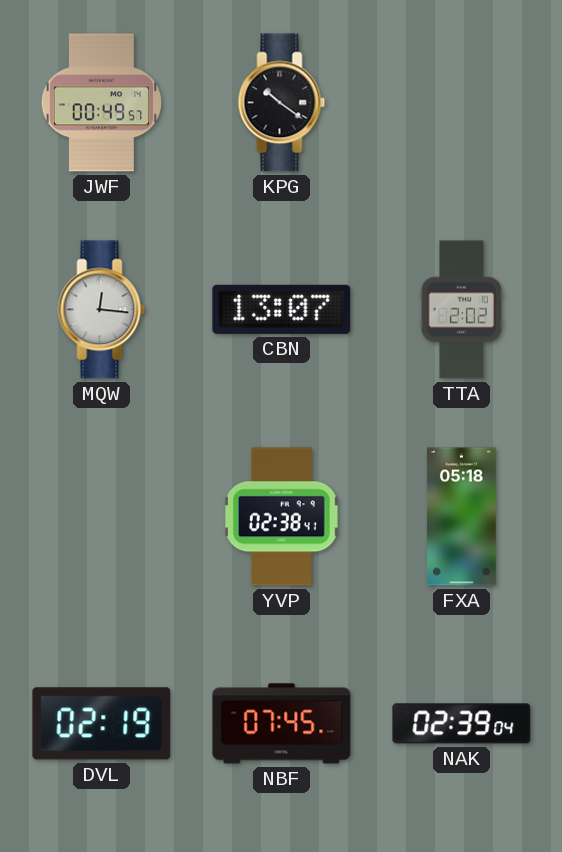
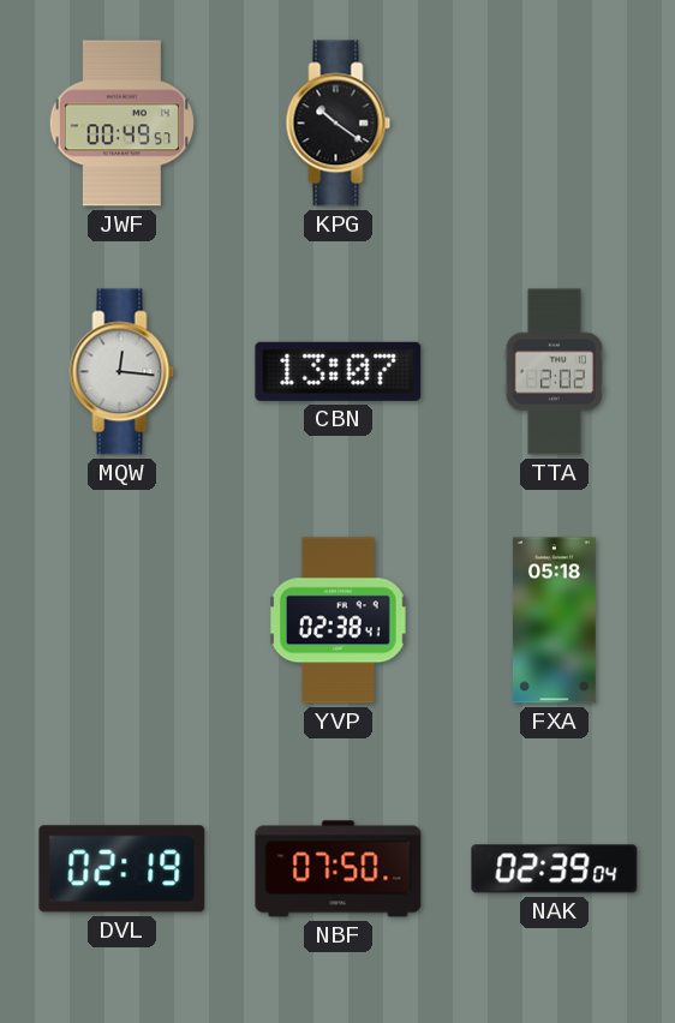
NBF: 07:45 -> 07:50
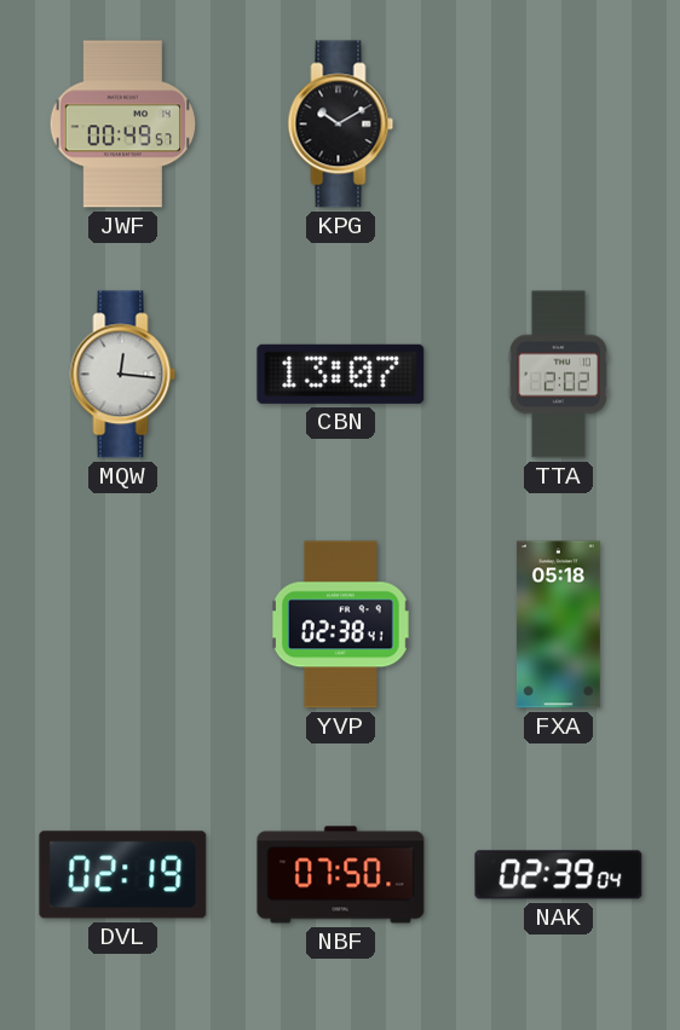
KPG: 10:21 -> 10:10
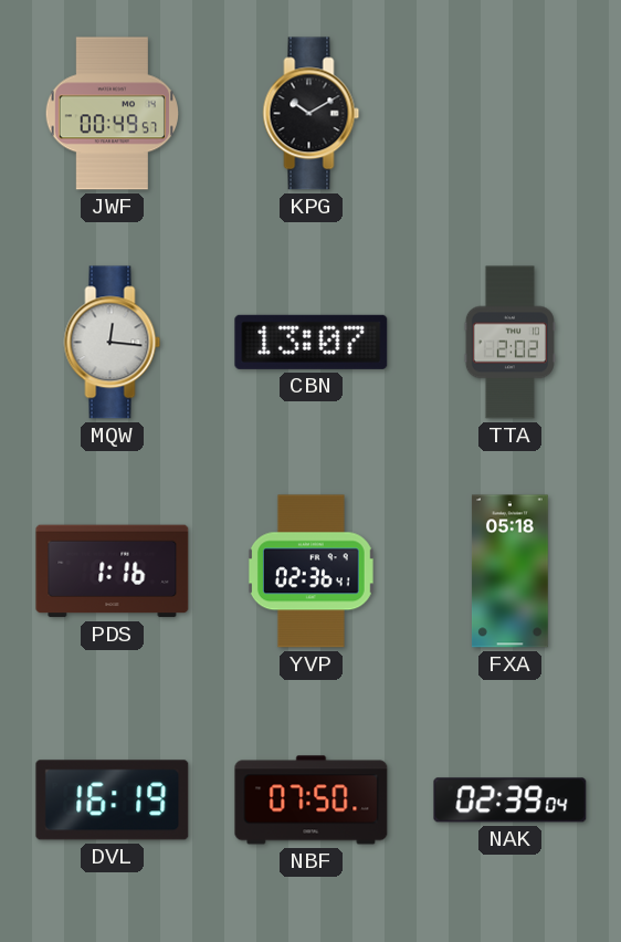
PDS: none -> 1:16
YVP: 02:38 -> 02:36
DVL: 02:19 -> 16:19
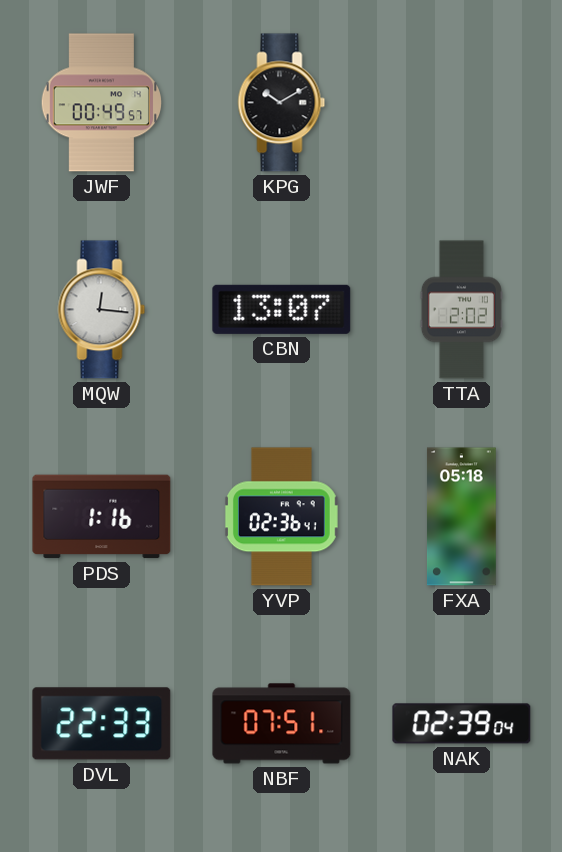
DVL: 16:19 -> 22:33
NBF: 07:50 -> 07:51
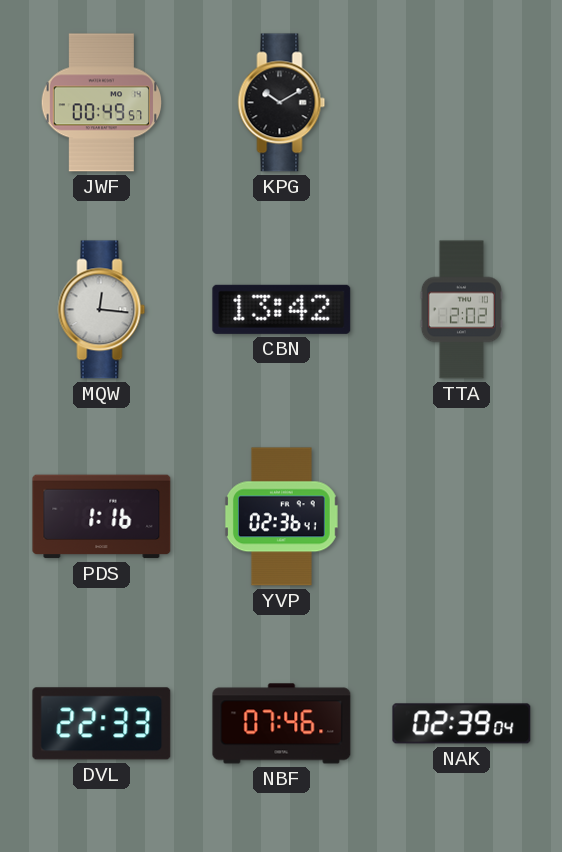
CBN: 13:07 -> 13:42
FXA: 05:18 -> none
NBF: 07:51 -> 07:46
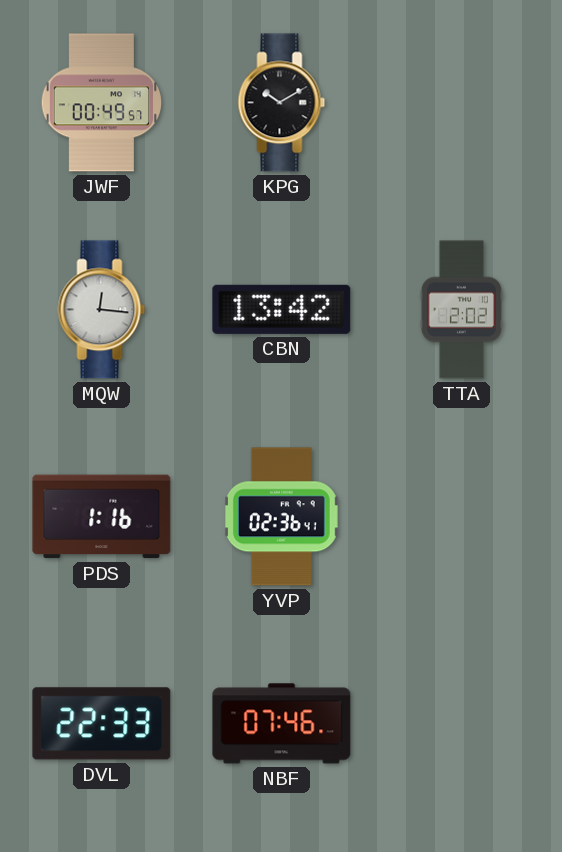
NAK: 02:39 -> none
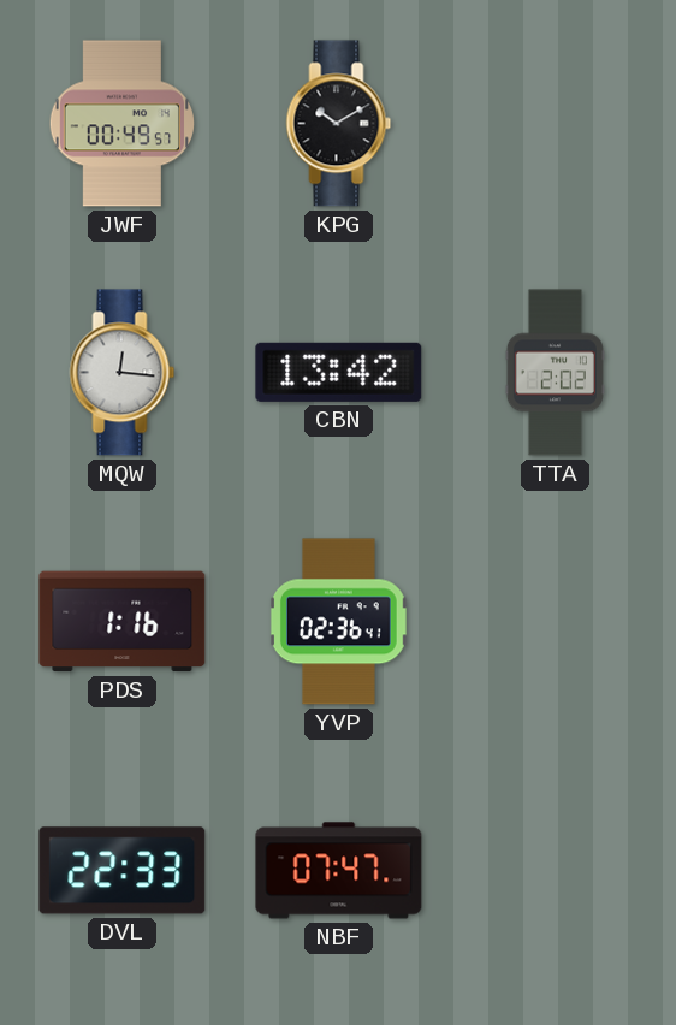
NBF: 07:46 -> 07:47
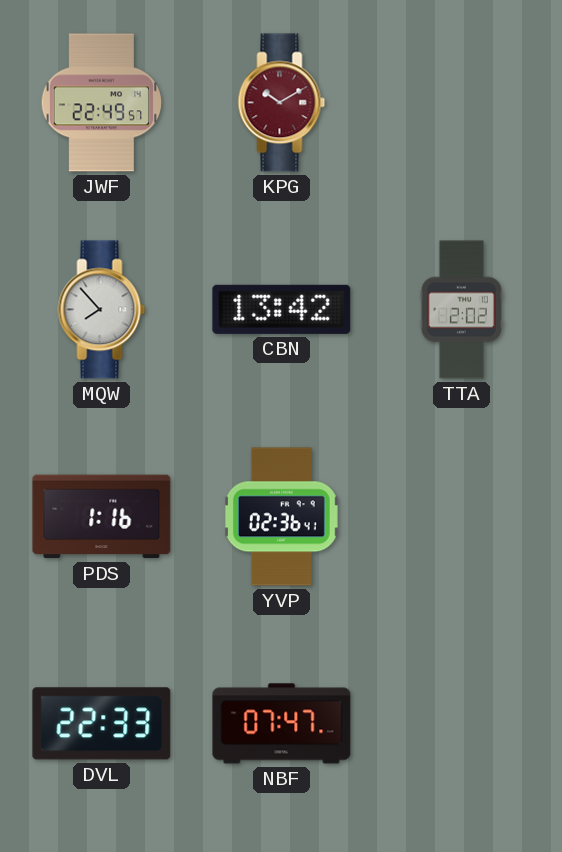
JWF: 00:49 -> 22:49
KPG dial: black -> burgundy
MQW: 12:16 -> 7:53
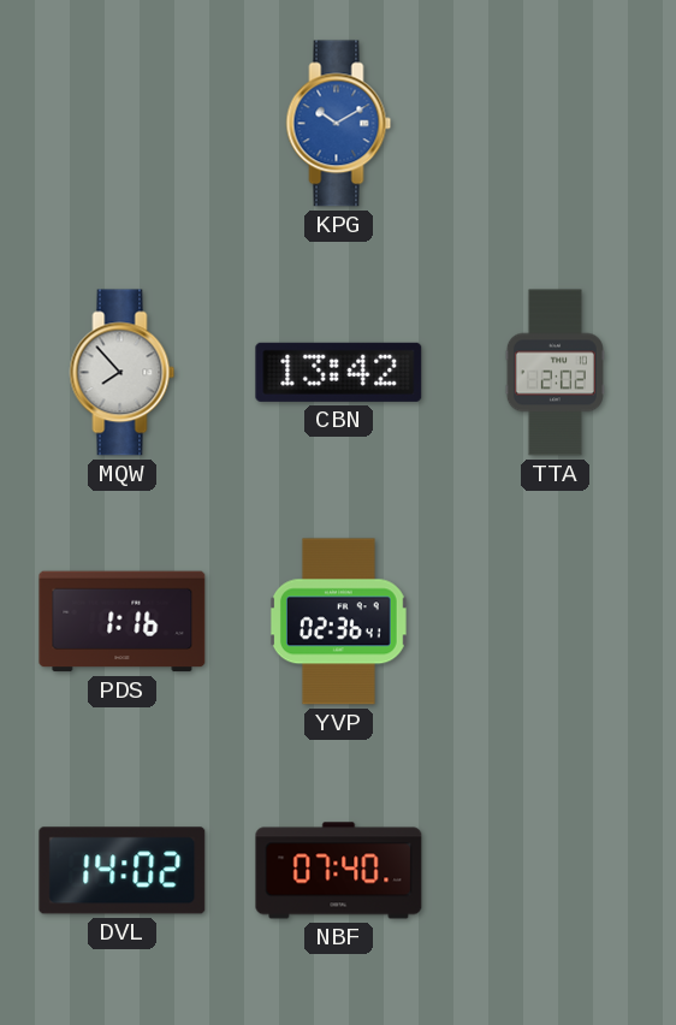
JWF: 22:49 -> none
KPG dial: burgundy -> blue
DVL: 22:33 -> 14:02
NBF: 07:47 -> 07:40
